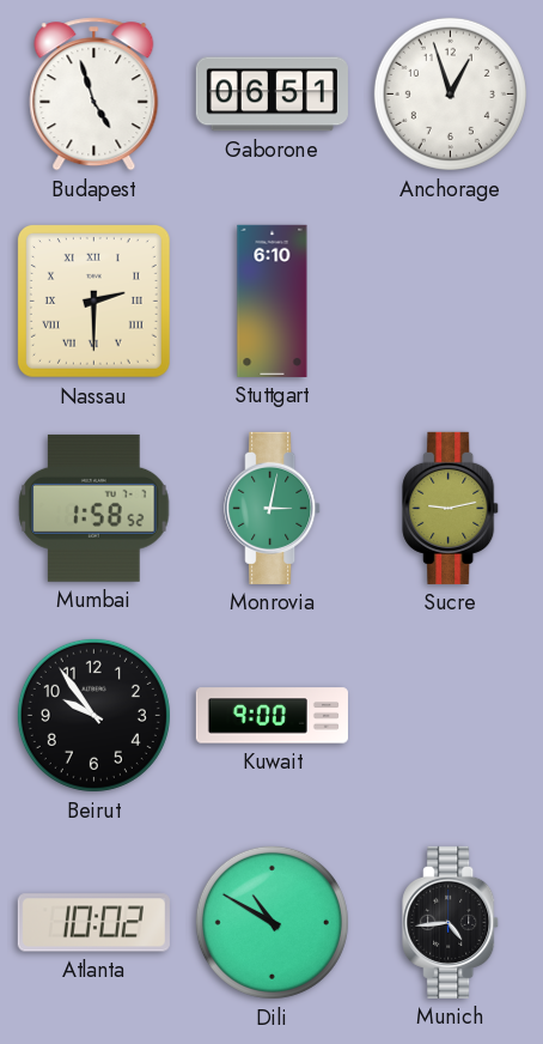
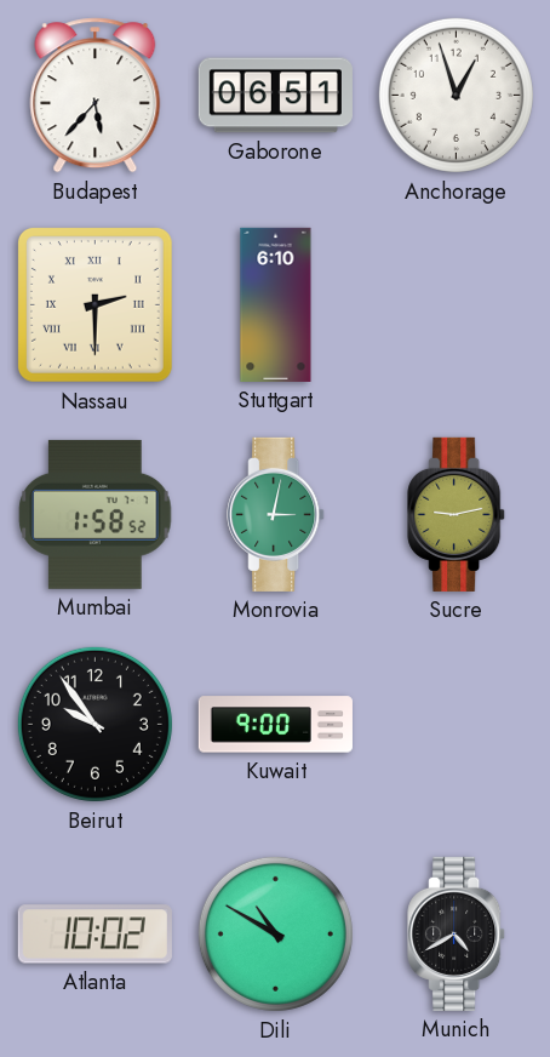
Budapest: 4:57 -> 5:37
Munich: 4:44 -> 4:40
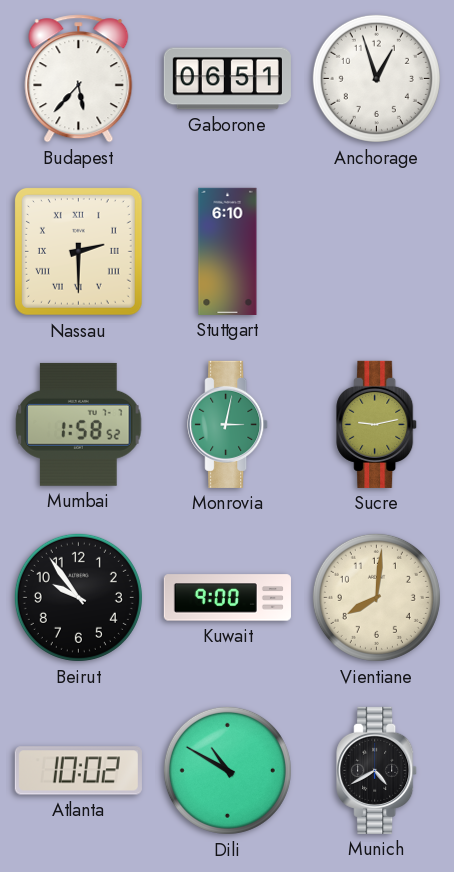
Vientiane: none -> 8:01
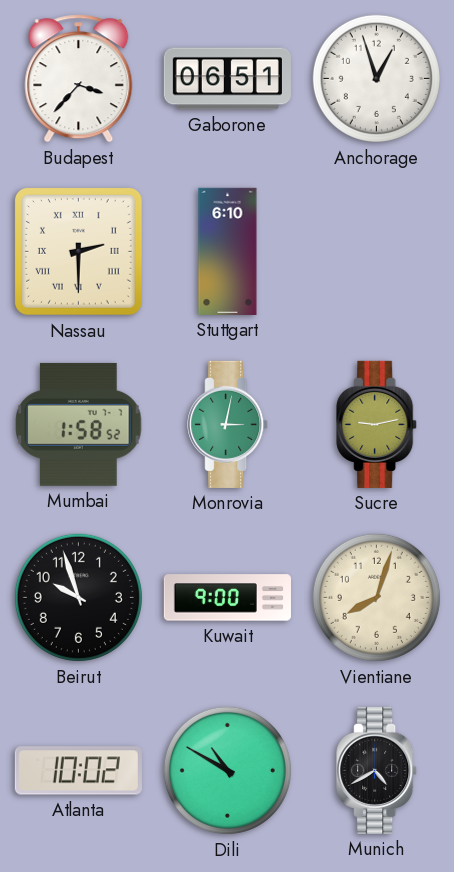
Budapest: 5:37 -> 3:37
Beirut: 9:54 -> 9:57
Vientiane: 8:01 -> 8:03
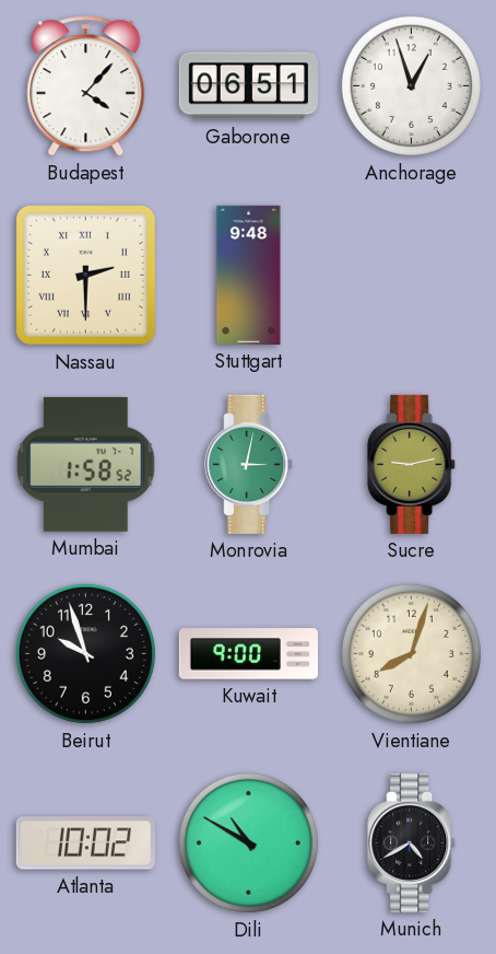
Budapest: 3:37 -> 4:07
Stuttgart: 6:10 -> 9:48
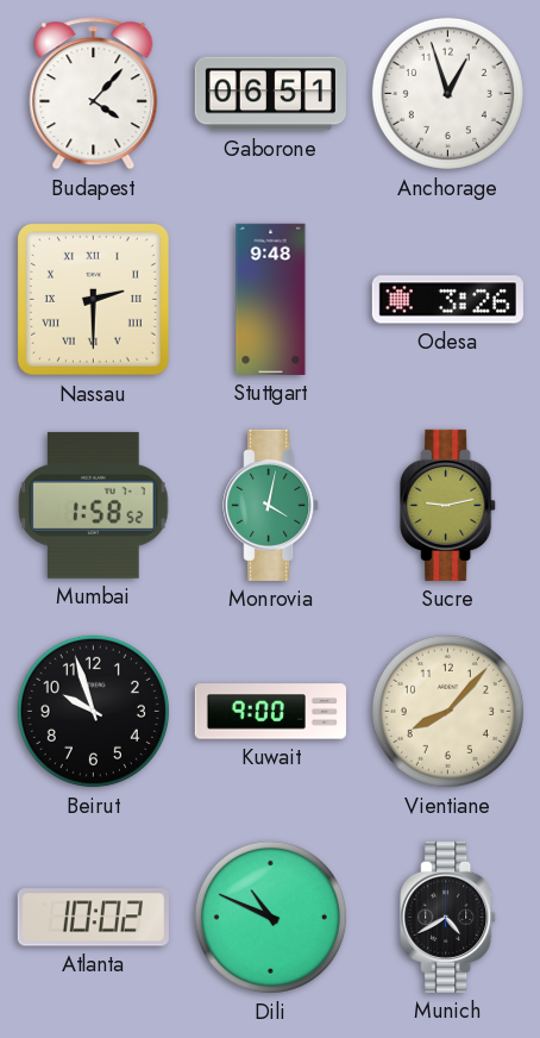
Odesa: none -> 3:26
Monrovia: 3:02 -> 4:02
Vientiane: 8:03 -> 8:07
Dili: 10:50 -> 10:49
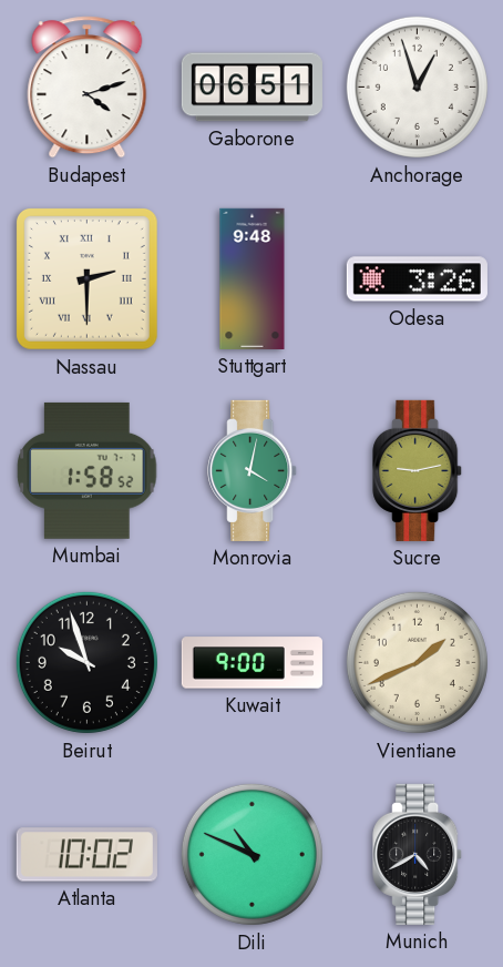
Budapest: 4:07 -> 4:12
Vientiane: 8:07 -> 1:41
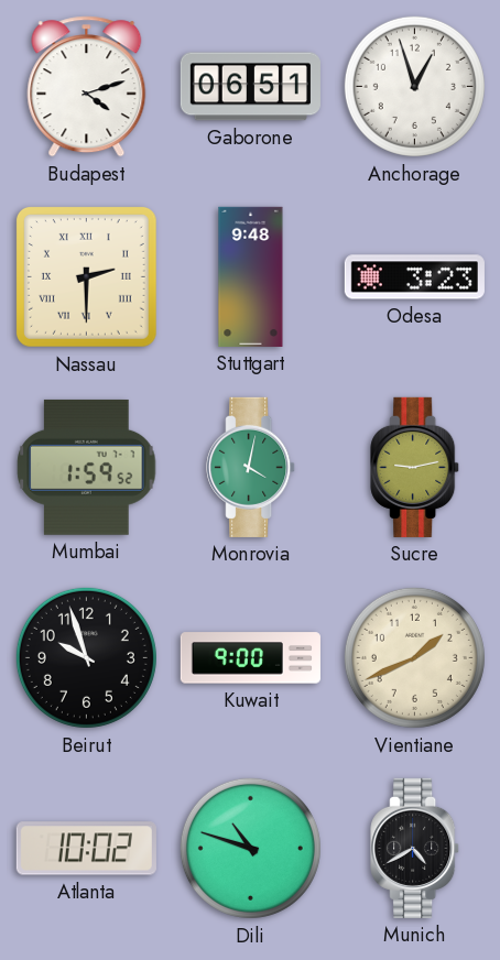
Odesa: 3:26 -> 3:23
Mumbai: 1:58 -> 1:59
Dili: 10:49 -> 10:48
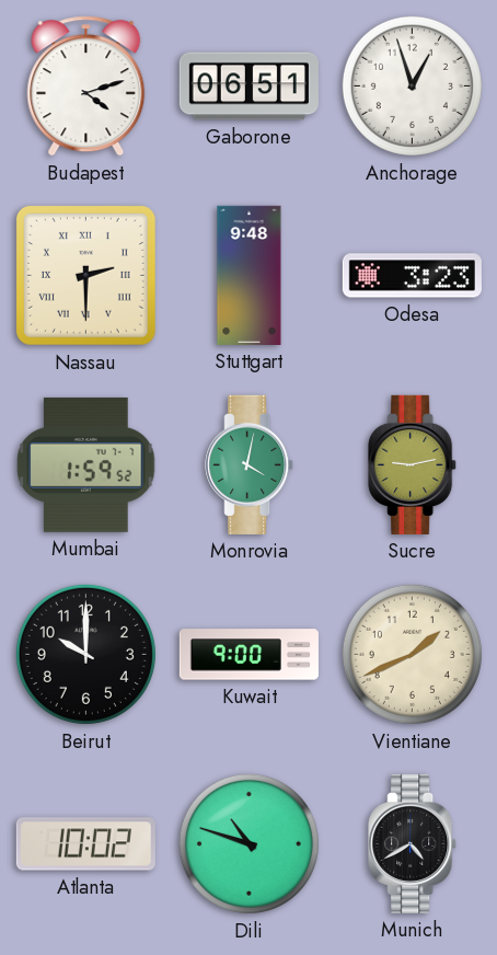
Beirut: 9:57 -> 10:00
